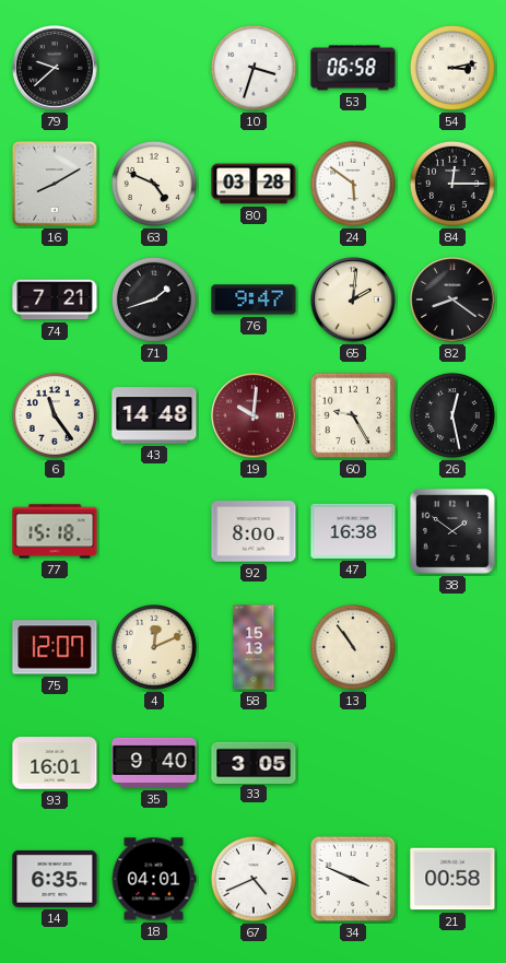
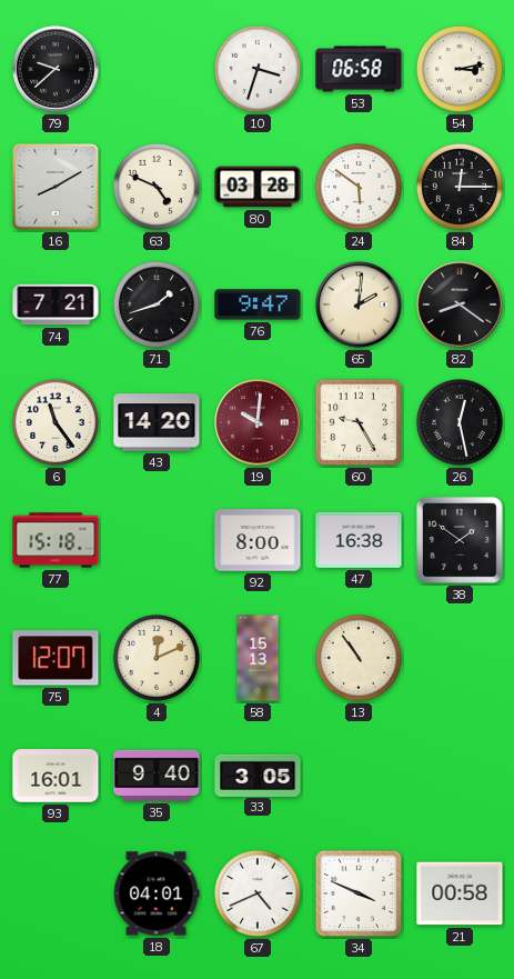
43: 14:48 -> 14:20
14: 6:35 -> none
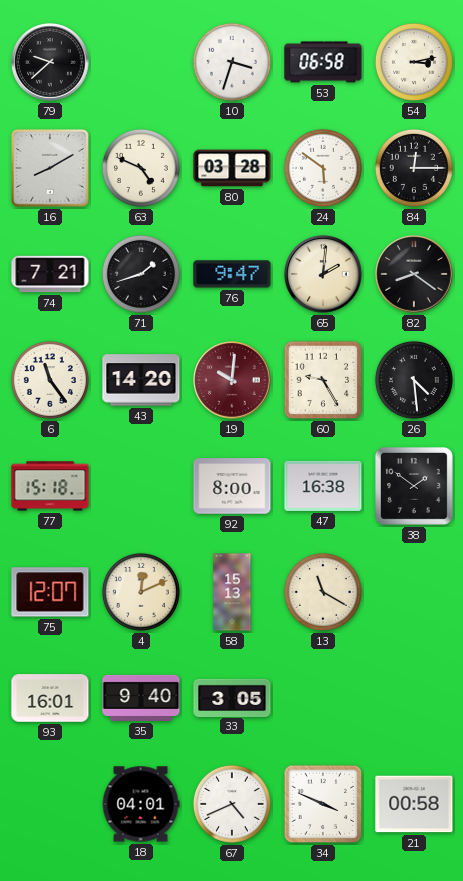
26: 12:28 -> 4:29
13: 10:54 -> 11:20
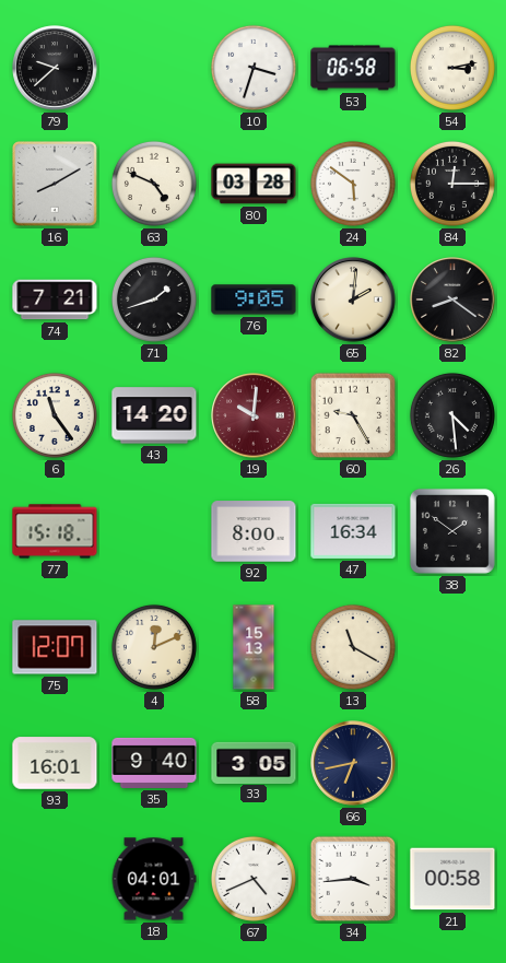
76: 9:47 -> 9:05
47: 16:38 -> 16:34
66: none -> 6:43
34: 3:49 -> 3:44
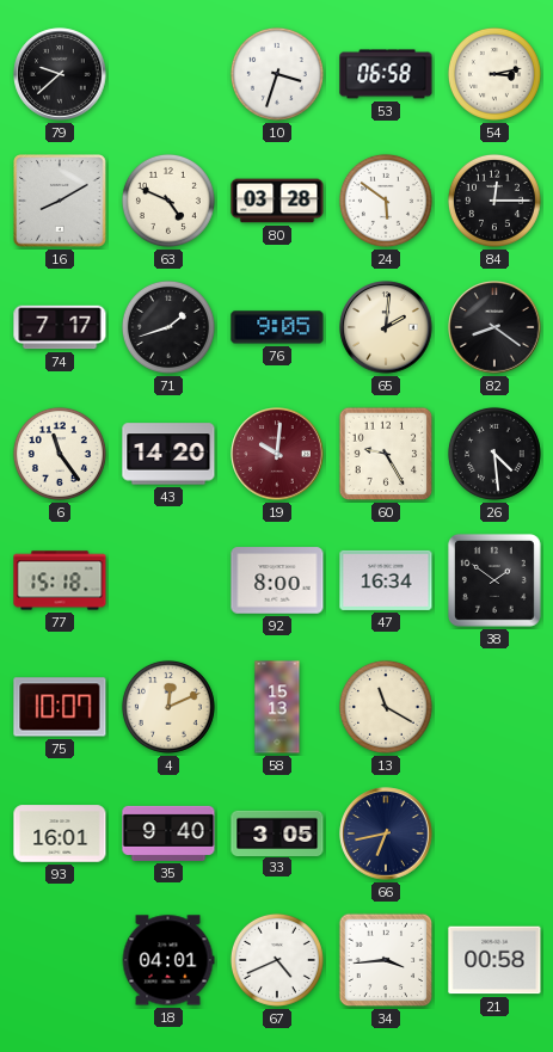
74: 7:21 -> 7:17
75: 12:07 -> 10:07
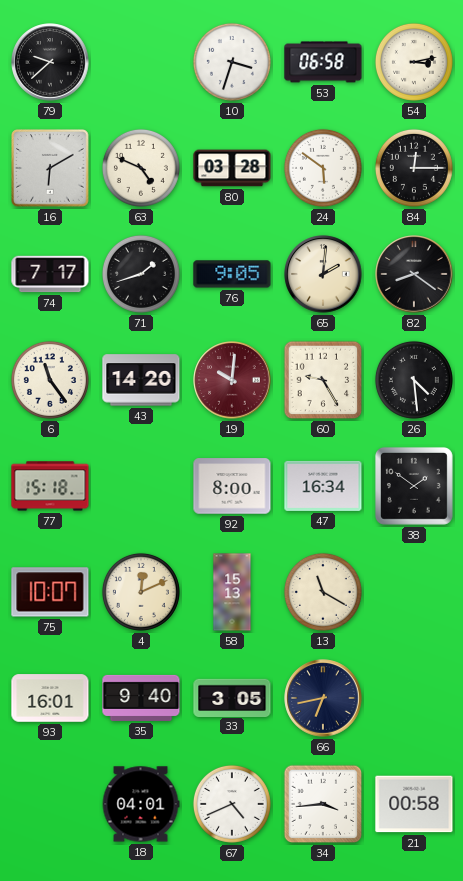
16: 8:10 -> 6:10
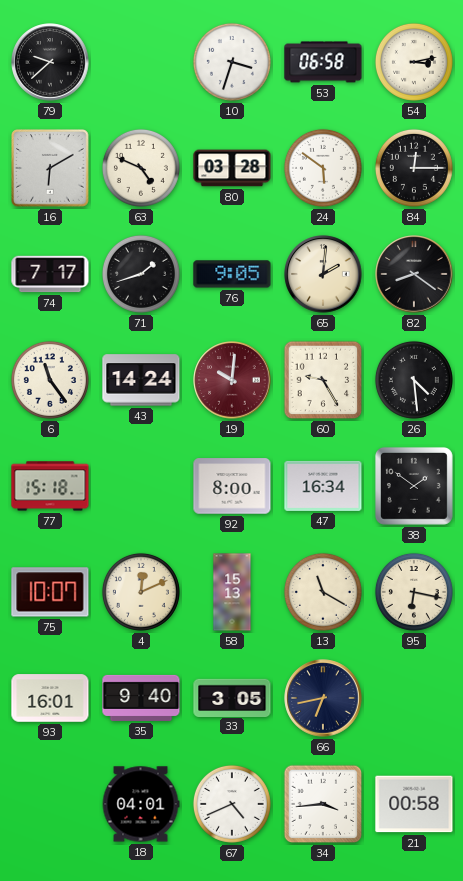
43: 14:20 -> 14:24
95: none -> 6:17
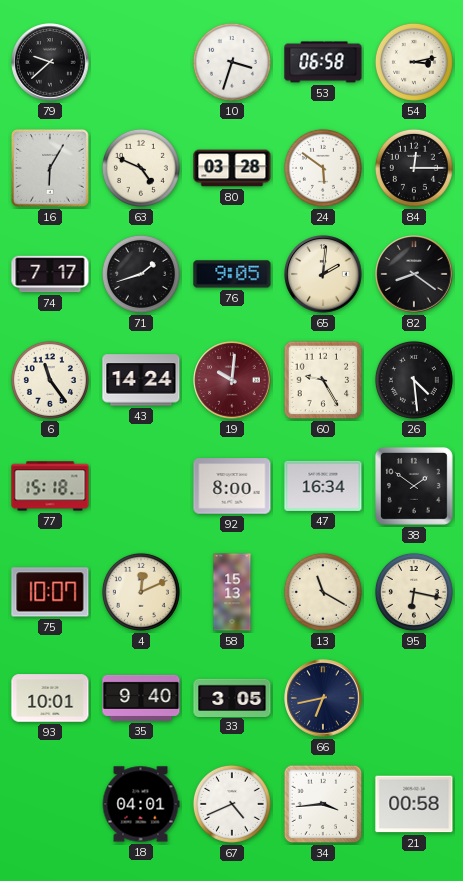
16: 6:10 -> 6:05
93: 16:01 -> 10:01
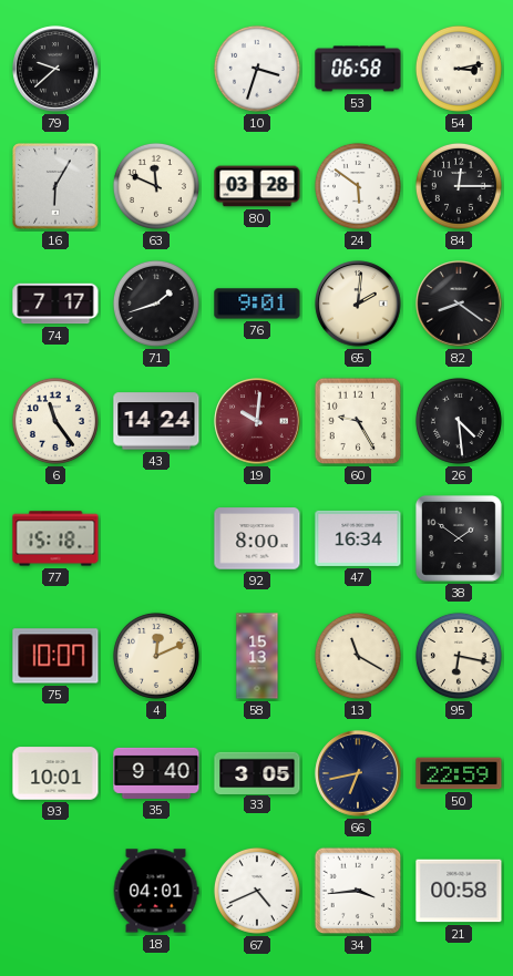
63: 4:49 -> 11:49
76: 9:05 -> 9:01
50: none -> 22:59
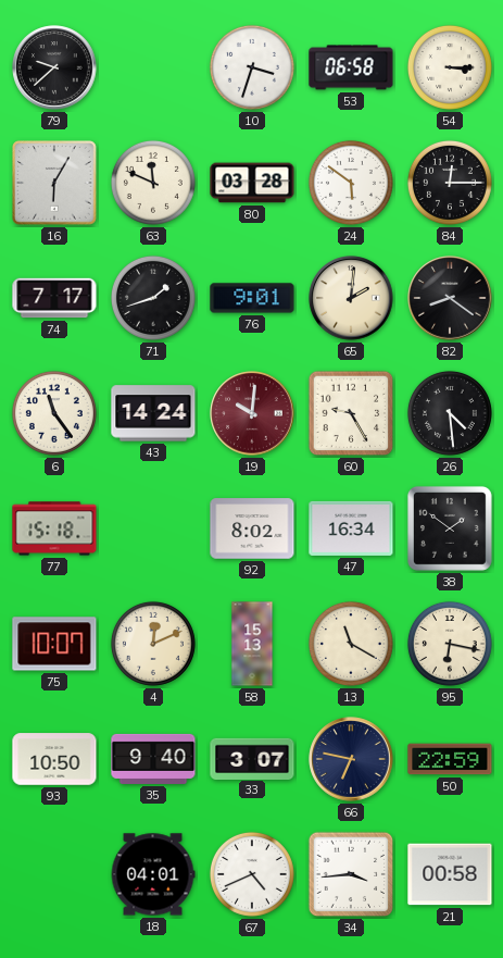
54: 3:13 -> 3:15
92: 8:00 -> 8:02
93: 10:01 -> 10:50
33: 3:05 -> 3:07
66: 6:43 -> 6:47
